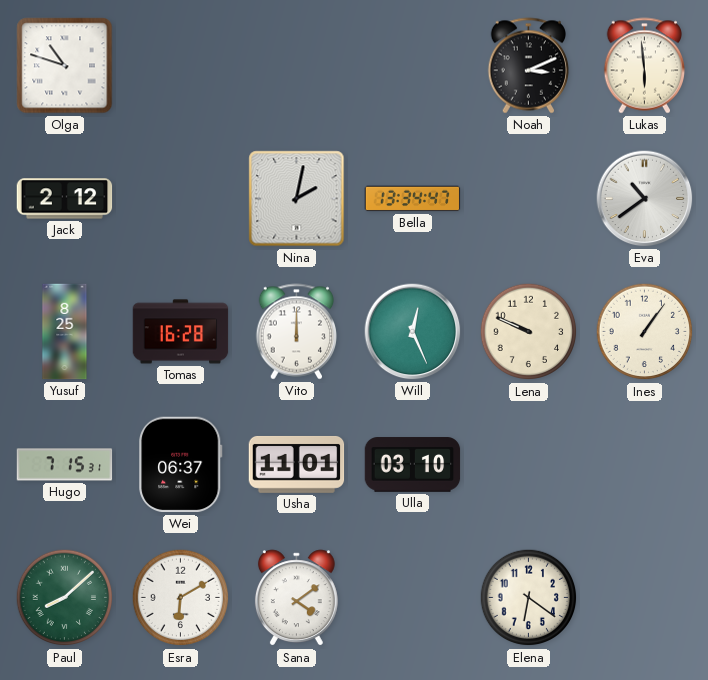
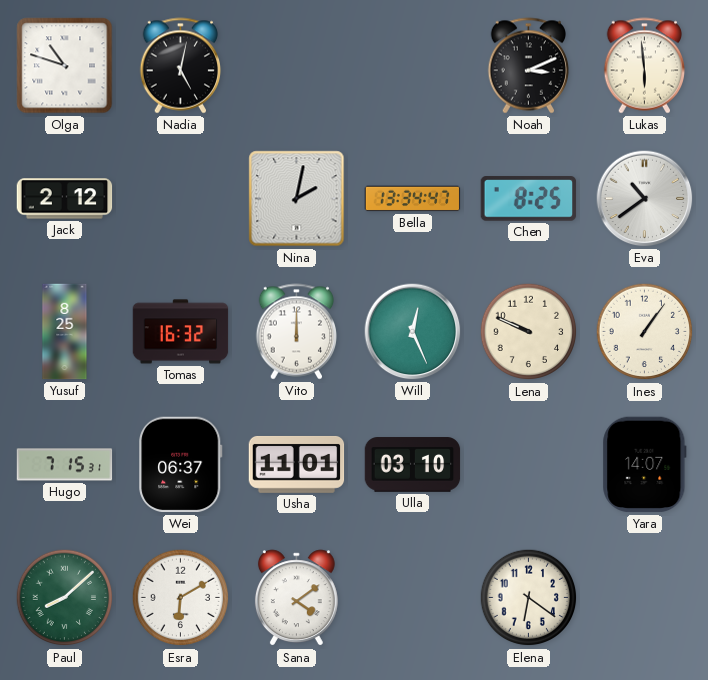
Nadia: none -> 5:02
Chen: none -> 8:25
Tomas: 16:28 -> 16:32
Yara: none -> 14:07
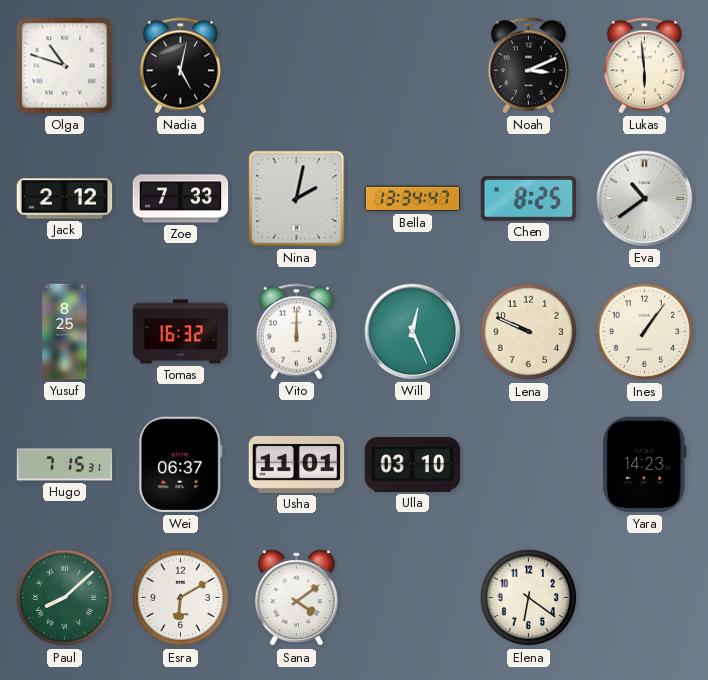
Zoe: none -> 7:33
Yara: 14:07 -> 14:23
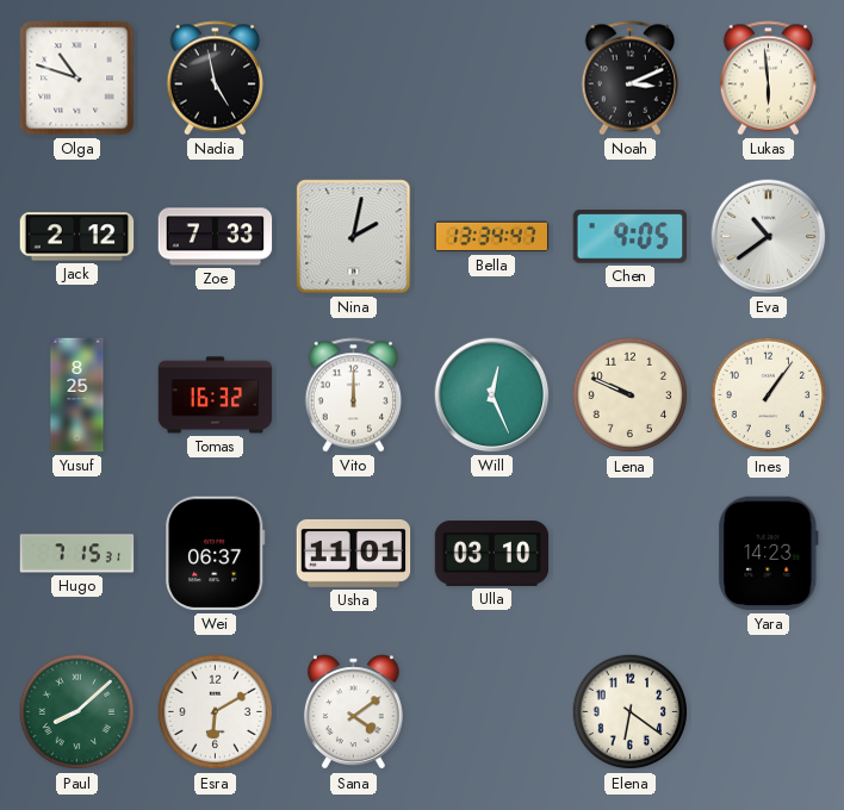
Nadia: 5:02 -> 4:58
Chen: 8:25 -> 9:05
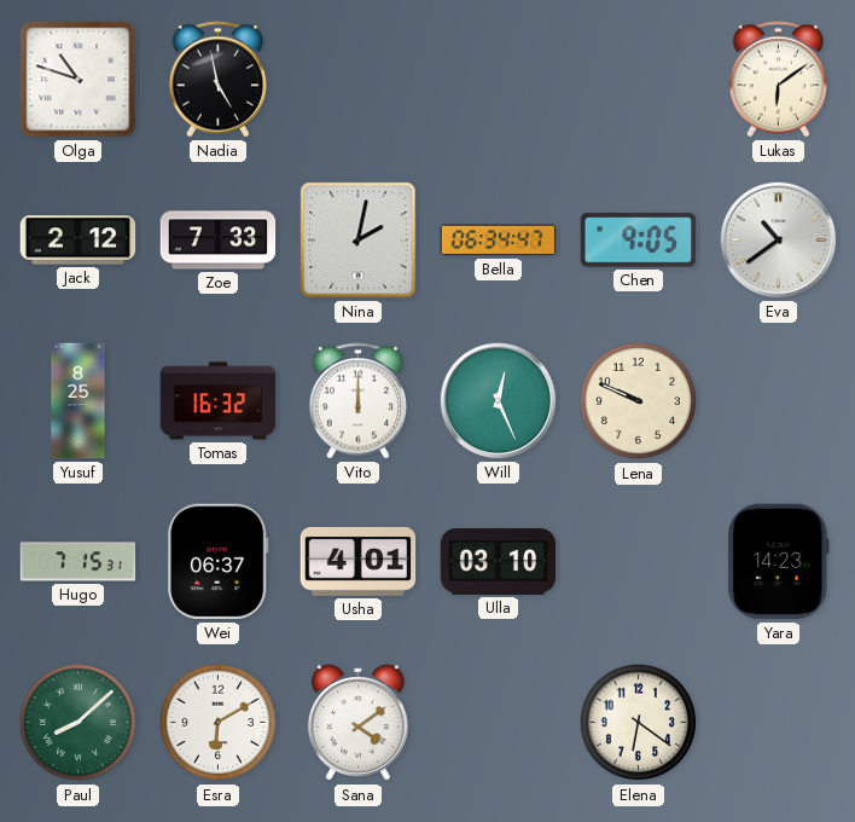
Noah: 3:11 -> none
Lukas: 5:59 -> 6:09
Bella: 13:34 -> 06:34
Ines: 1:06 -> none
Usha: 11:01 -> 4:01
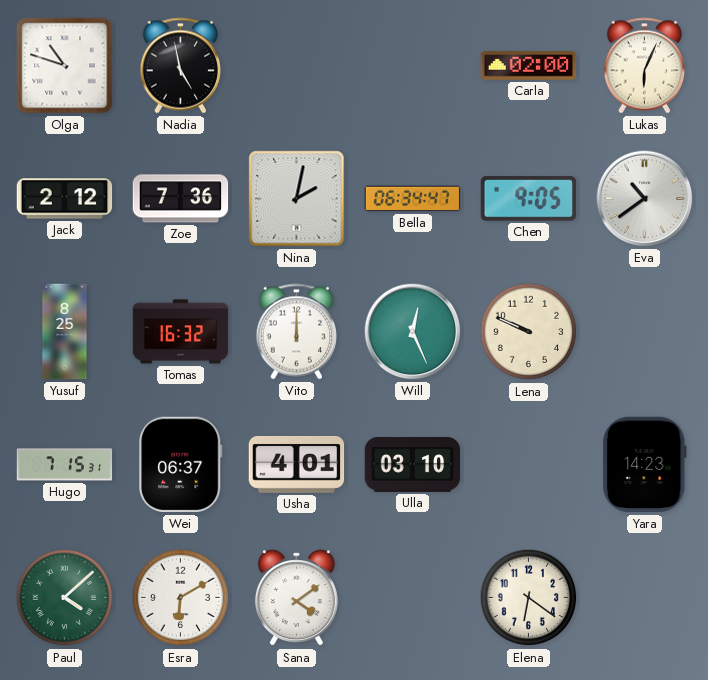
Carla: none -> 02:00
Lukas: 6:09 -> 6:04
Zoe: 7:33 -> 7:36
Paul: 8:08 -> 4:08
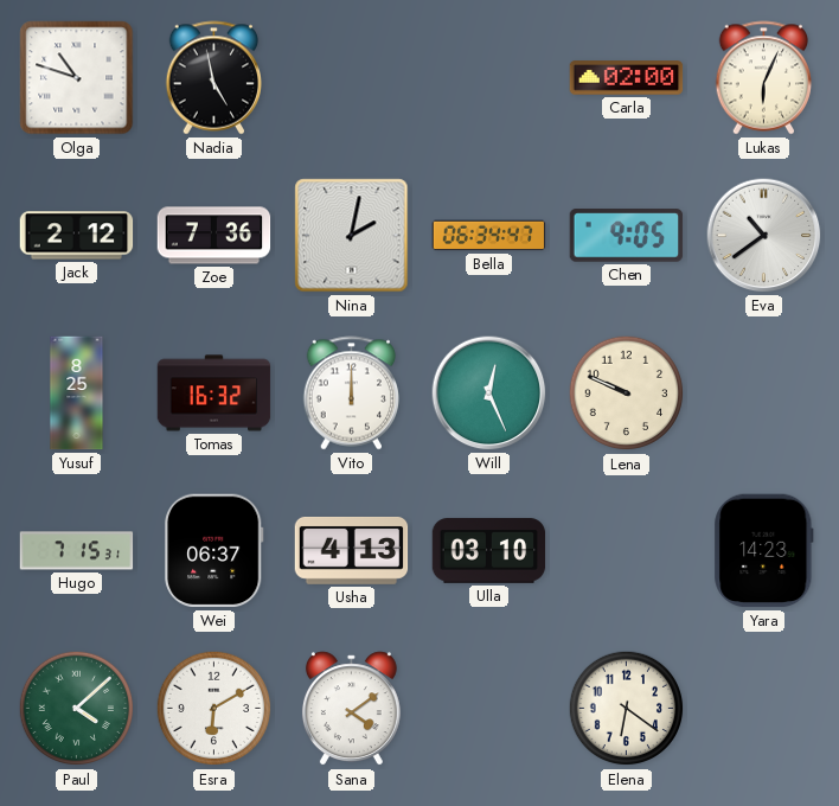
Usha: 4:01 -> 4:13
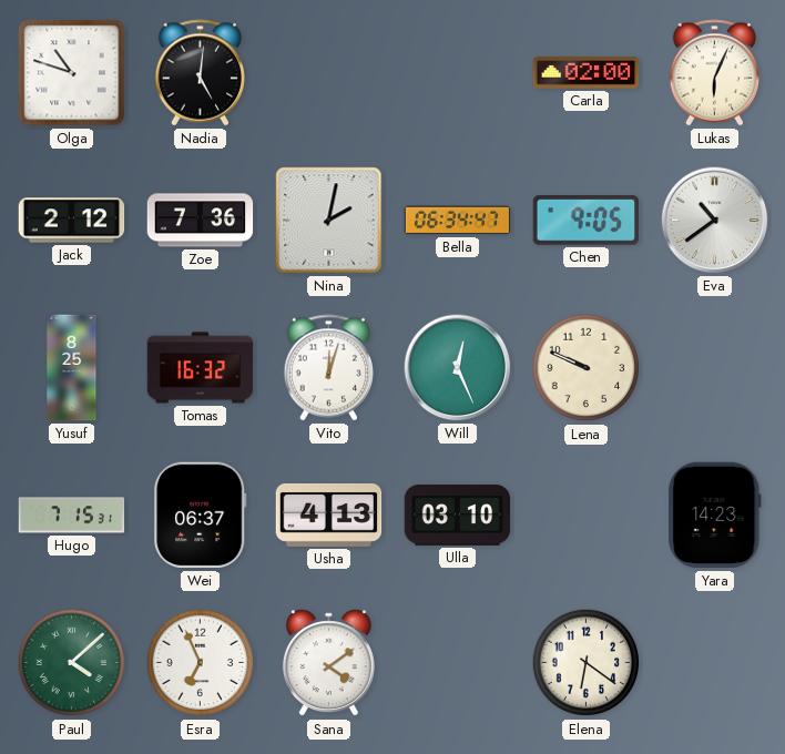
Nadia: 4:58 -> 5:01
Vito: 12:00 -> 12:03
Esra: 6:10 -> 6:56
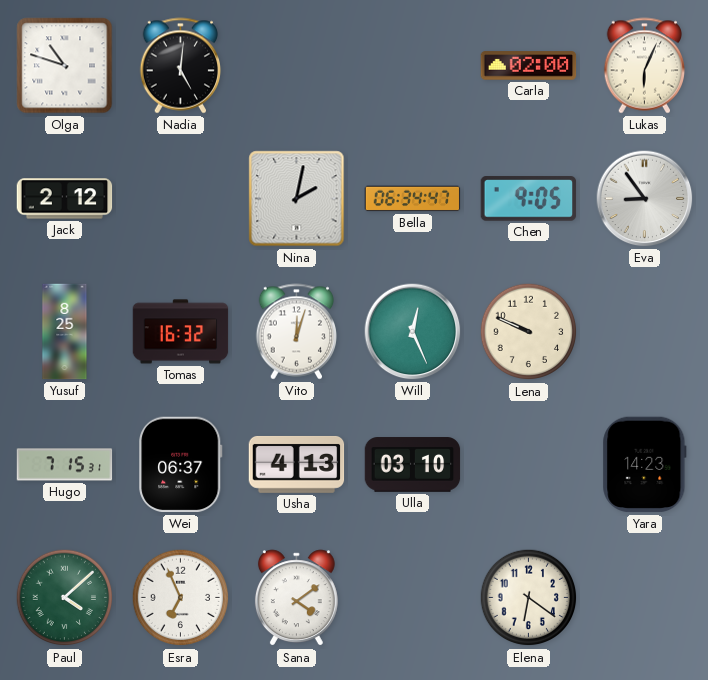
Zoe: 7:36 -> none
Eva: 10:39 -> 8:54
